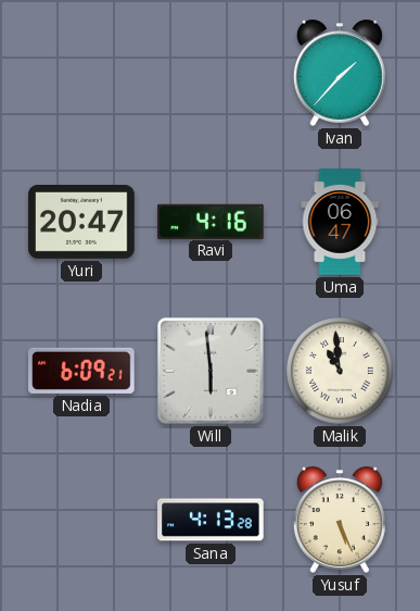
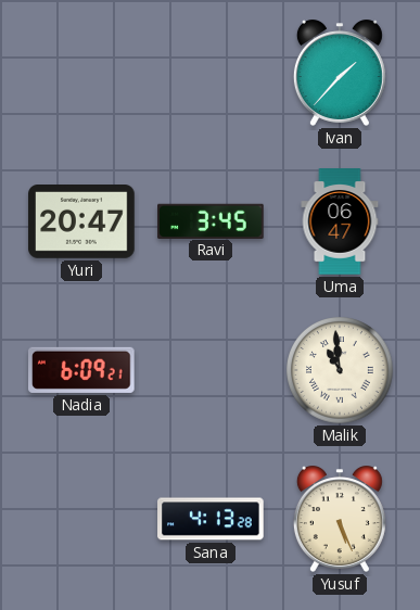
Ravi: 4:16 -> 3:45
Will: 5:59 -> none
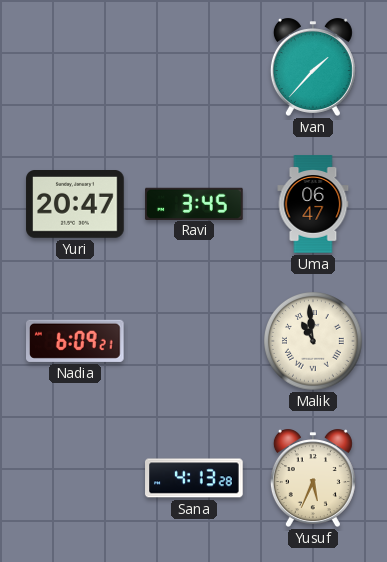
Yusuf: 5:26 -> 5:34
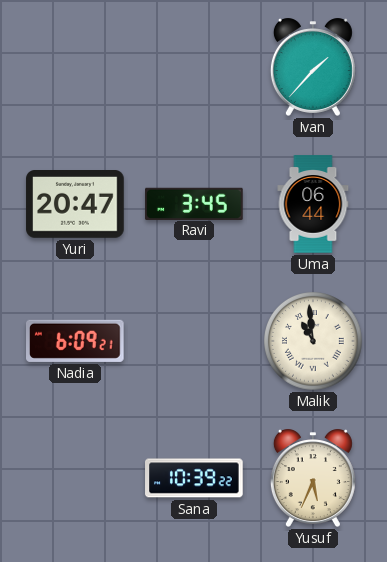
Uma: 06:47 -> 06:44
Sana: 4:13 -> 10:39
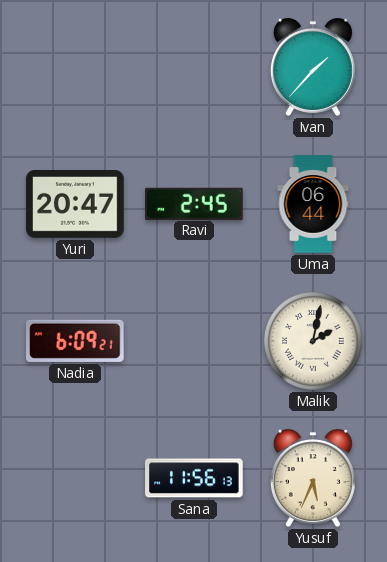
Ravi: 3:45 -> 2:45
Malik: 10:59 -> 2:02
Sana: 10:39 -> 11:56
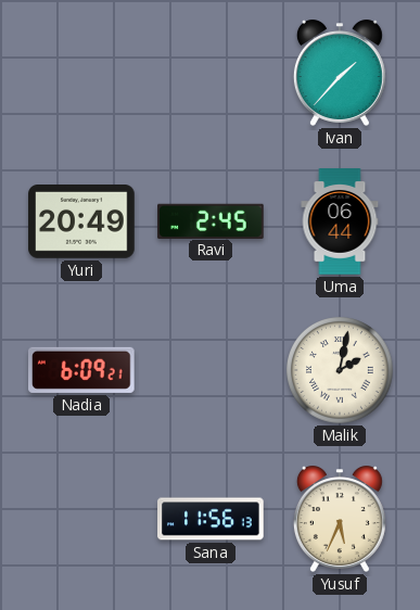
Yuri: 20:47 -> 20:49
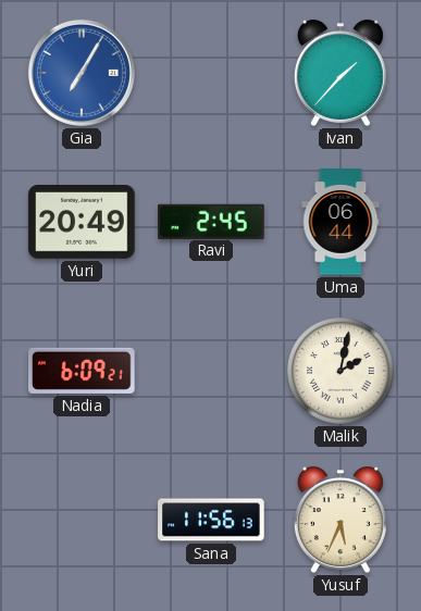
Gia: none -> 7:05
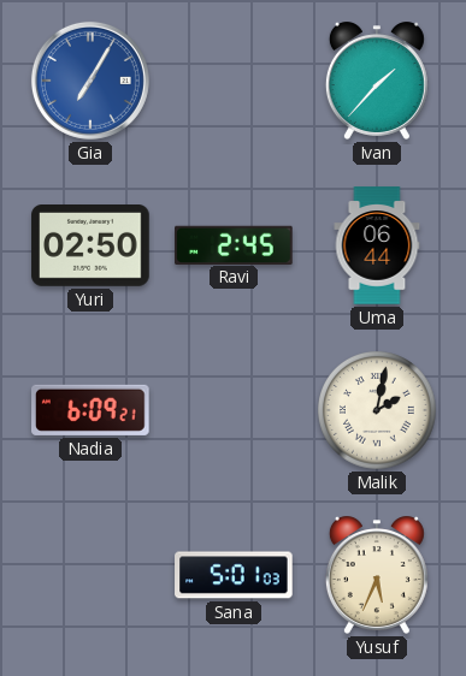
Yuri: 20:49 -> 02:50
Sana: 11:56 -> 5:01
